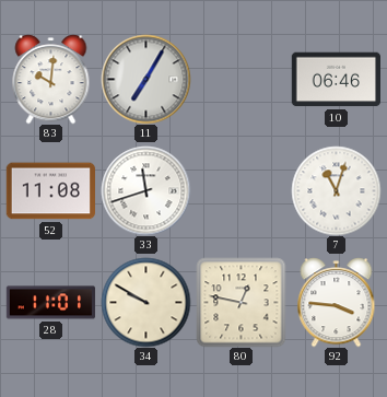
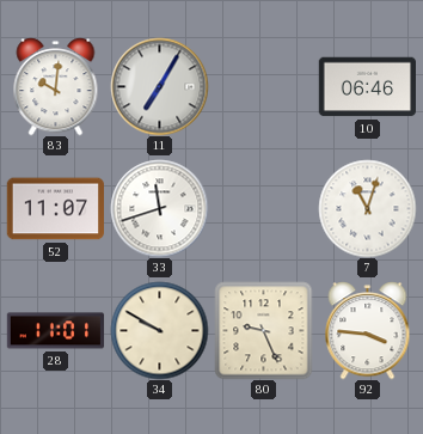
52: 11:08 -> 11:07
80: 12:47 -> 9:26
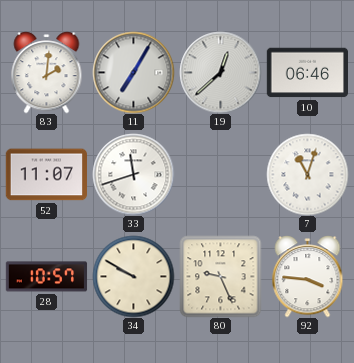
83: 10:01 -> 2:01
19: none -> 12:38
28: 11:01 -> 10:57
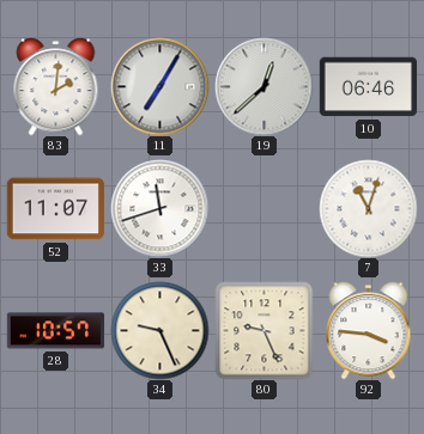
34: 9:50 -> 9:26
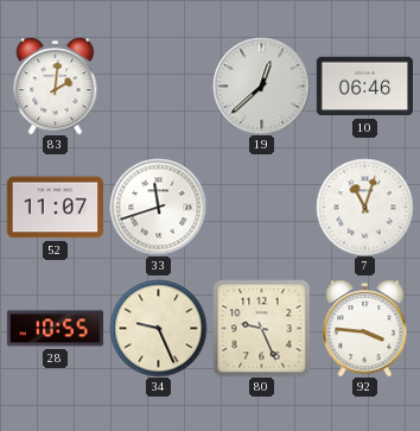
11: 7:05 -> none
28: 10:57 -> 10:55
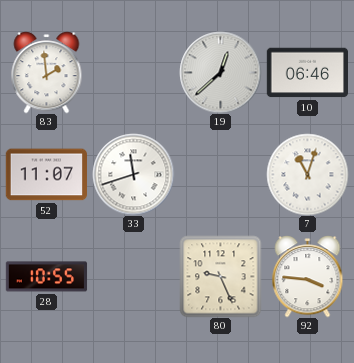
83: 2:01 -> 1:59
34: 9:26 -> none
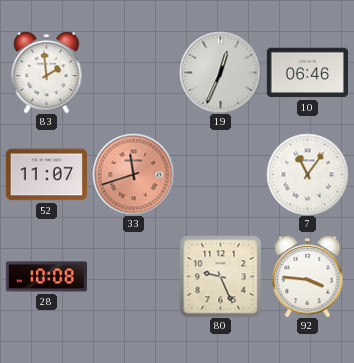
19: 12:38 -> 12:34
33 dial: white -> salmon
7: 11:03 -> 11:06
28: 10:55 -> 10:08
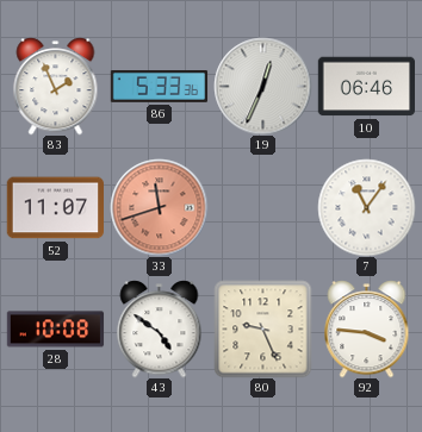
83: 1:59 -> 1:56
86: none -> 5:33
43: none -> 4:51
